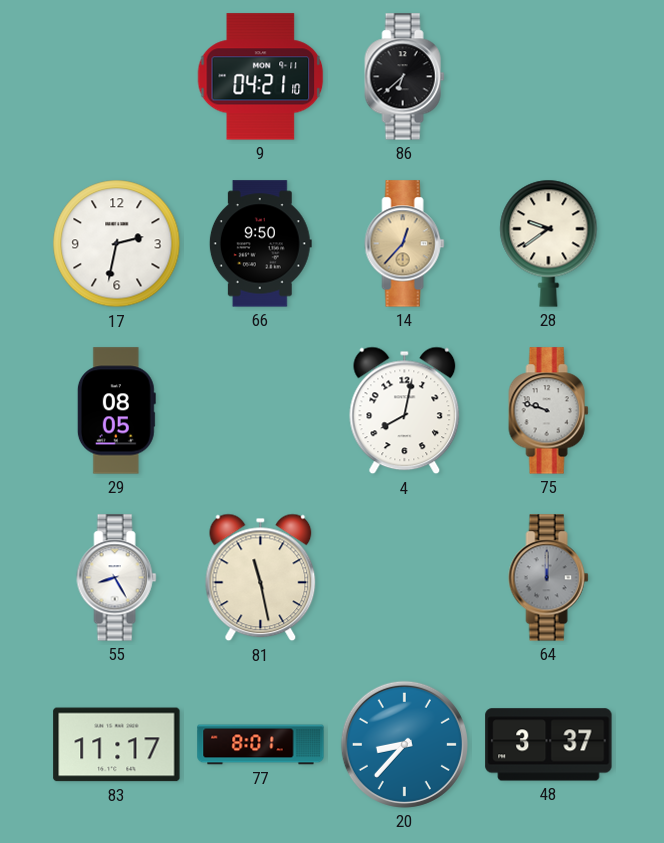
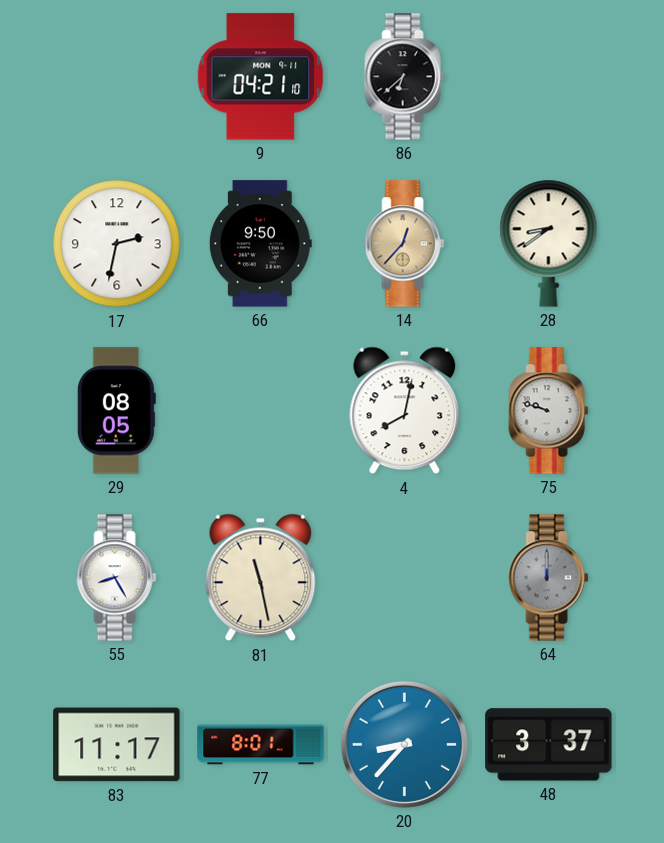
28: 9:39 -> 8:39
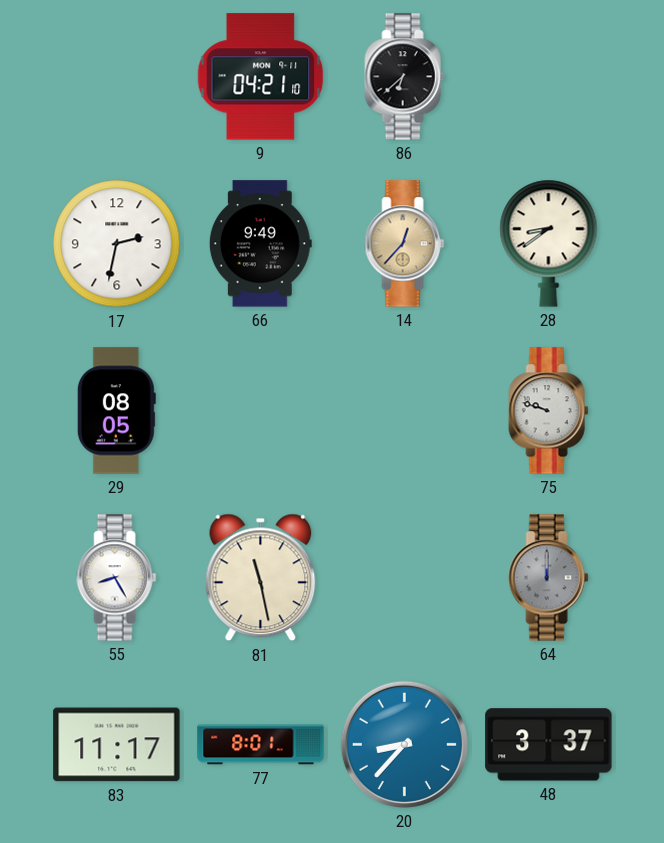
66: 9:50 -> 9:49
4: 8:02 -> none
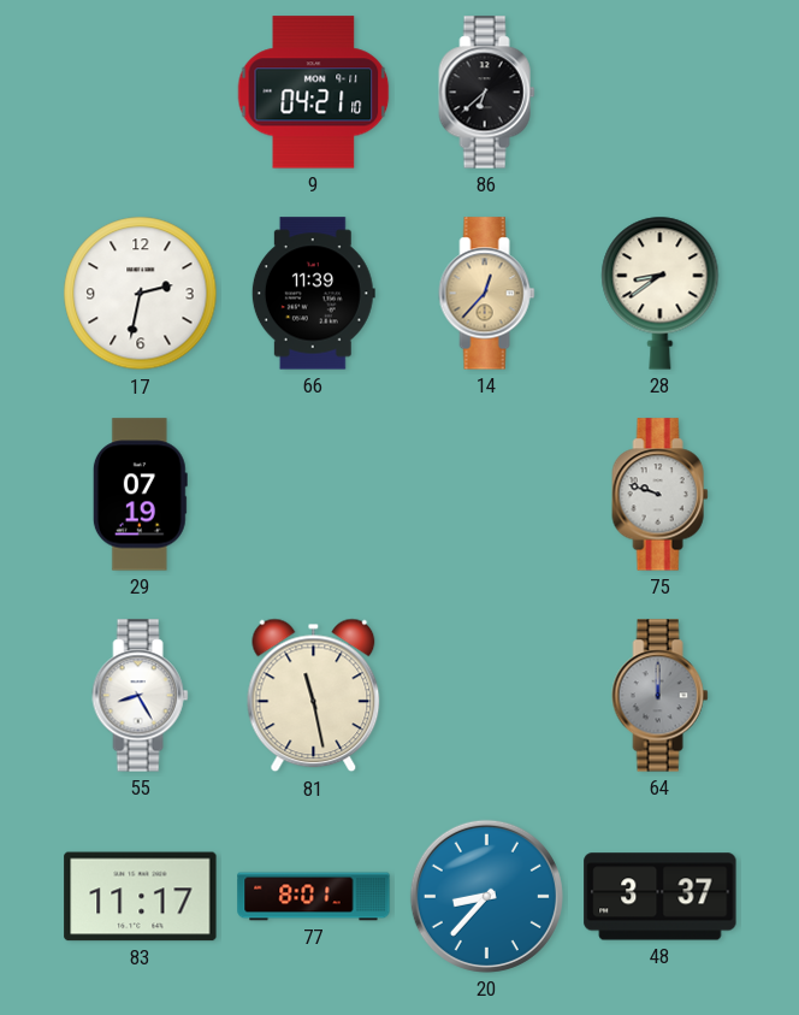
66: 9:49 -> 11:39
29: 08:05 -> 07:19
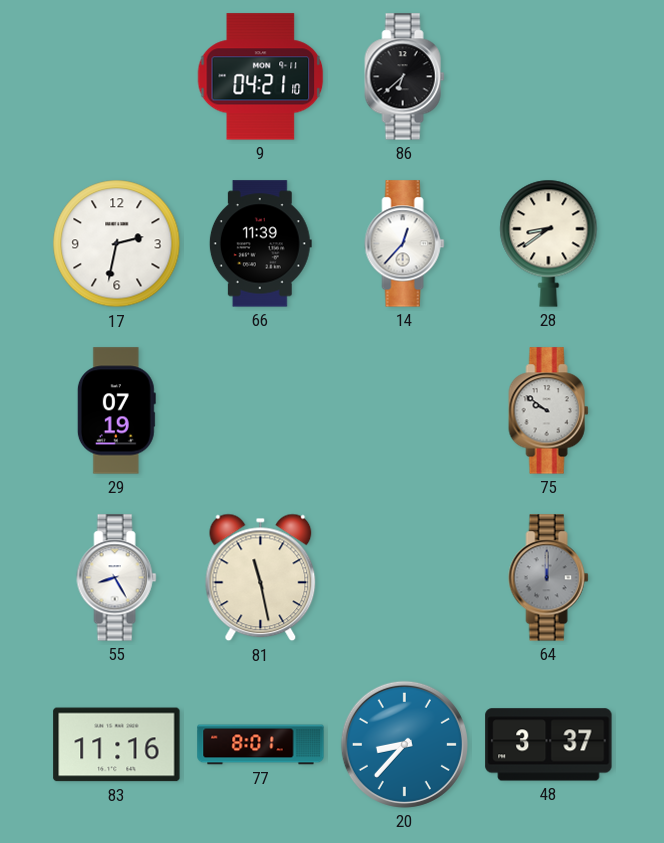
14 dial: champagne -> white
75: 9:48 -> 9:51
83: 11:17 -> 11:16
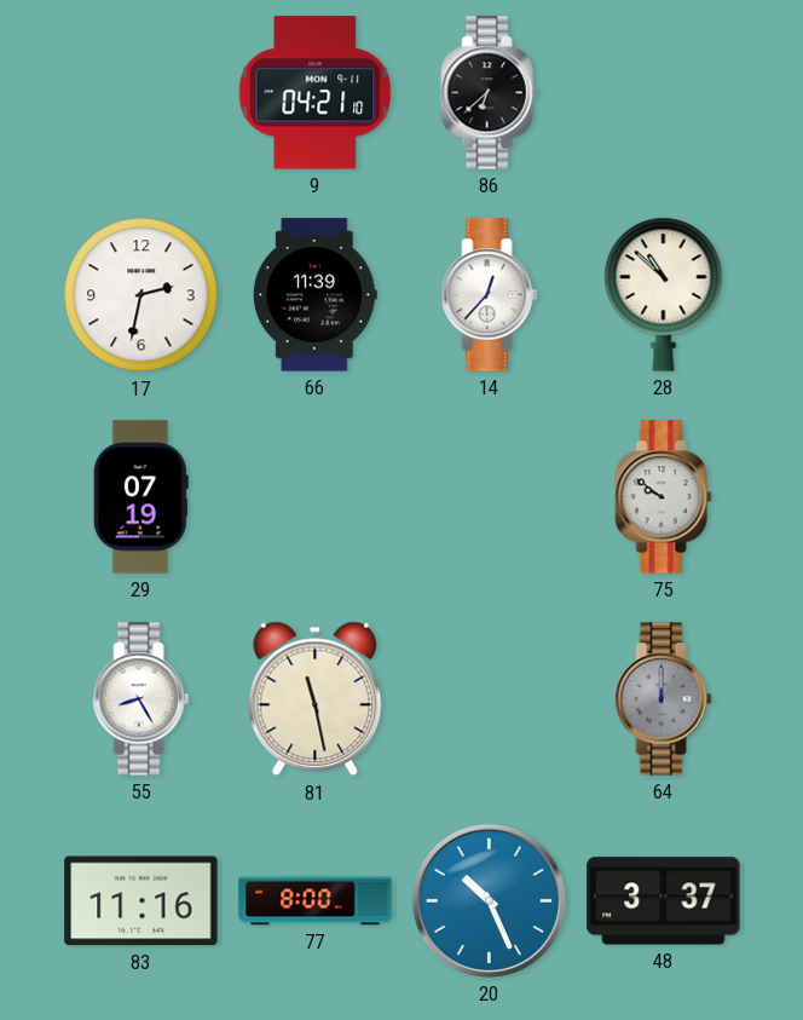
28: 8:39 -> 10:52
77: 8:01 -> 8:00
20: 8:37 -> 10:26
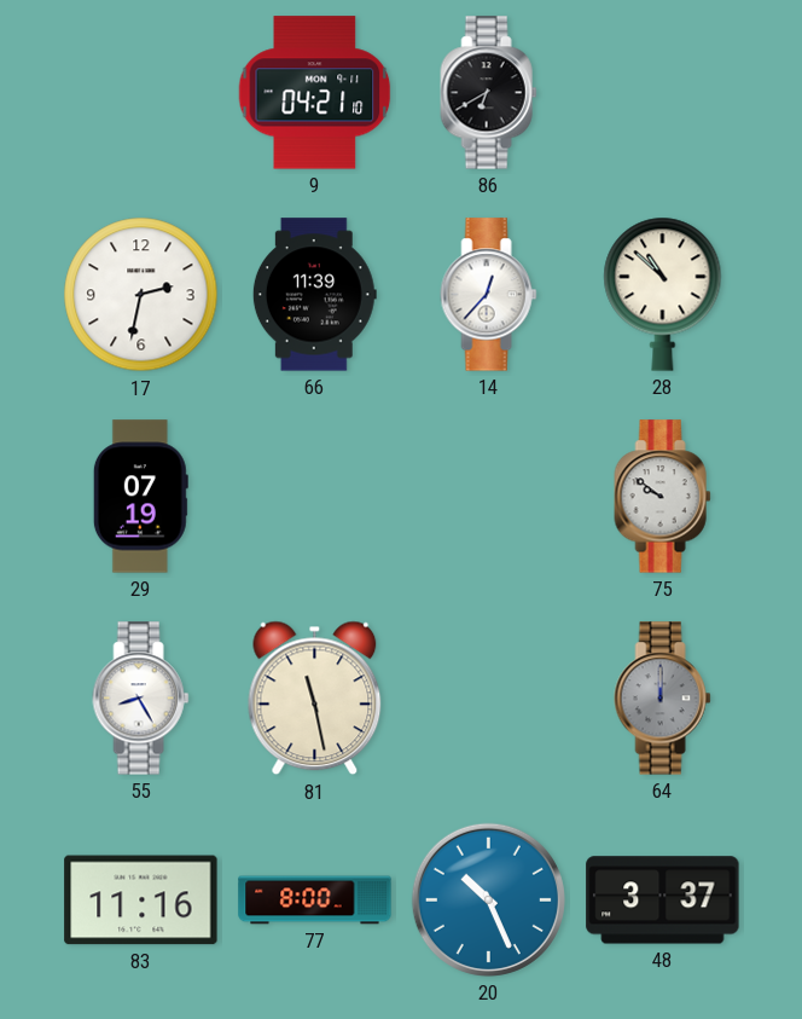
86: 6:38 -> 6:40
